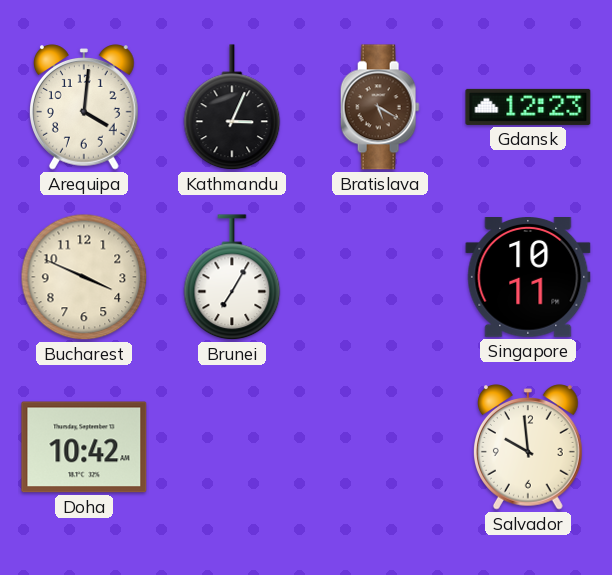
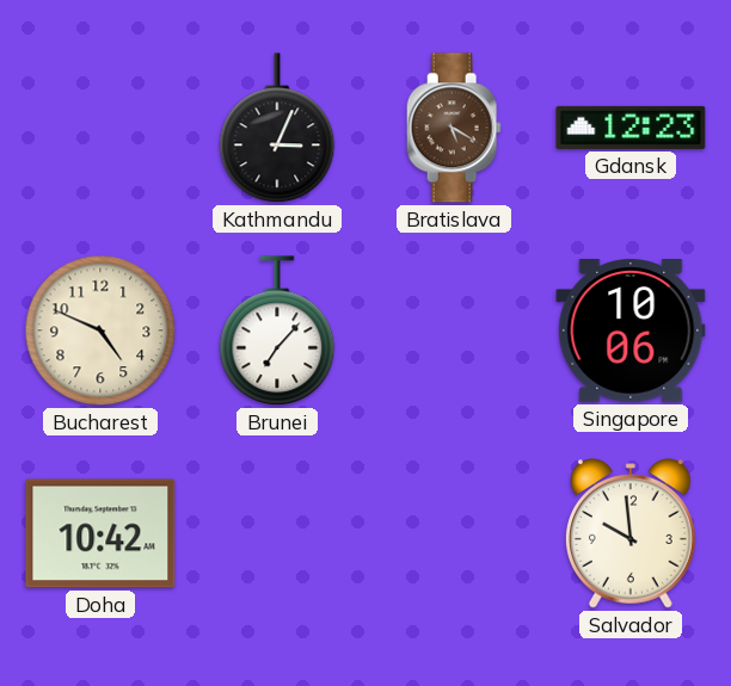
Arequipa: 4:01 -> none
Bucharest: 3:49 -> 4:49
Brunei: 7:05 -> 7:07
Singapore: 10:11 -> 10:06
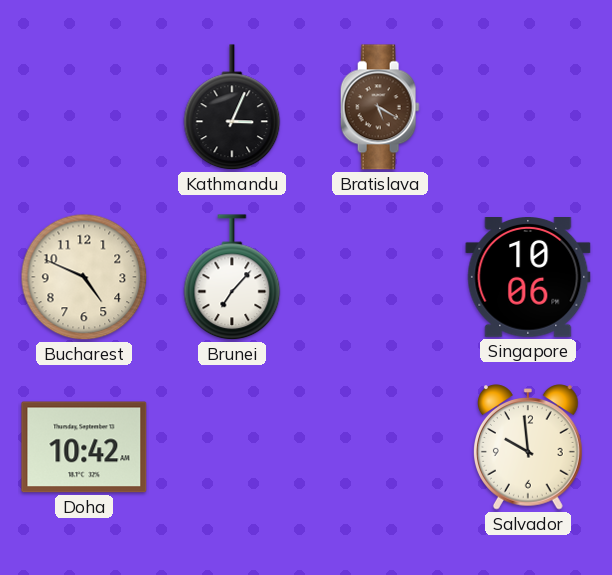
Gdansk: 12:23 -> none
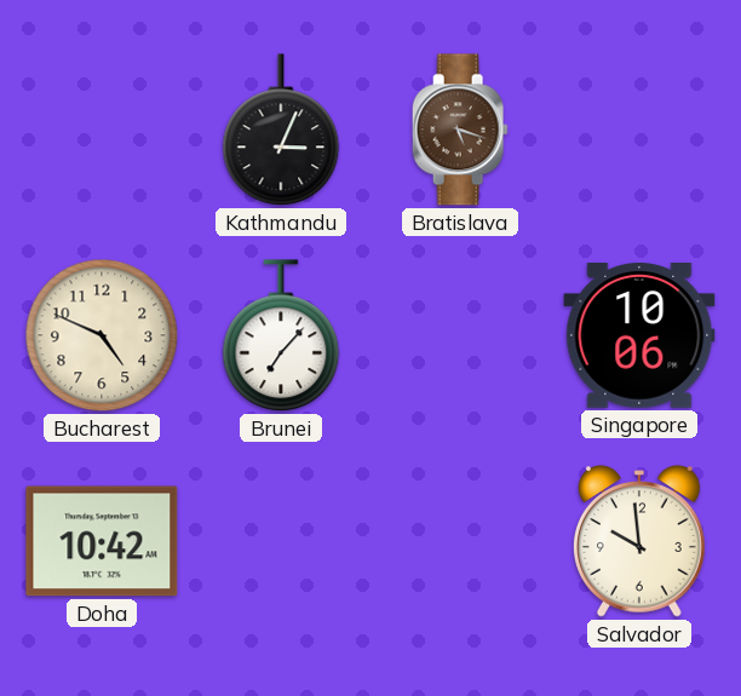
Bratislava: 5:20 -> 5:18
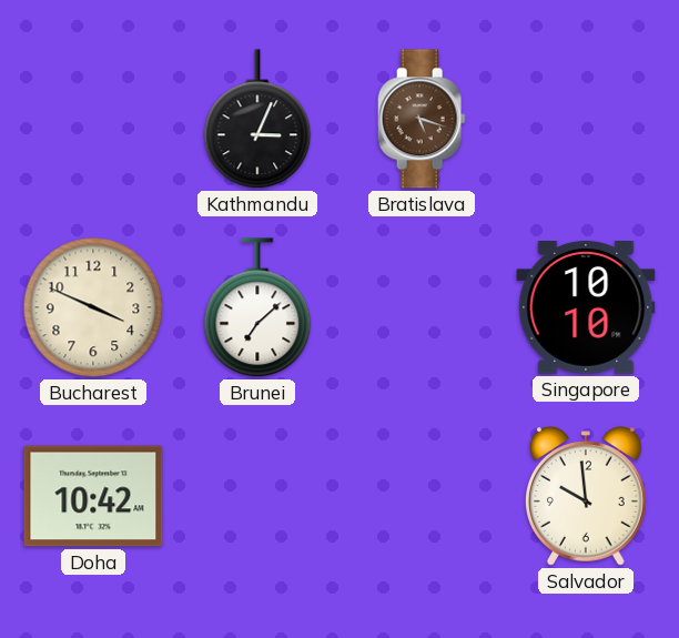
Bucharest: 4:49 -> 3:49
Brunei: 7:07 -> 7:08
Singapore: 10:06 -> 10:10
